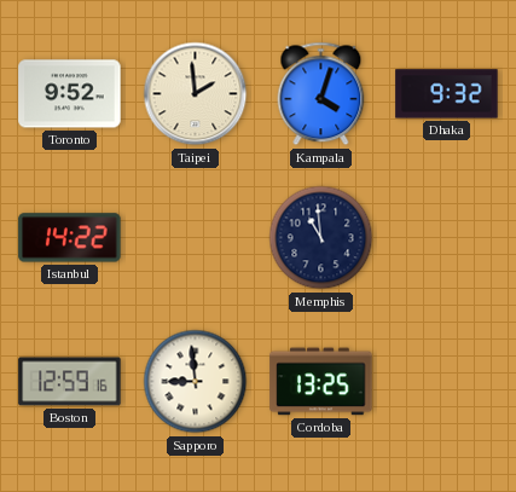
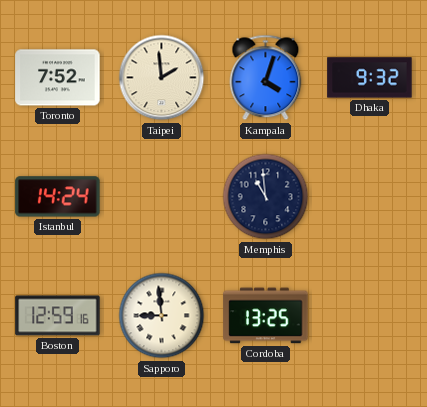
Toronto: 9:52 -> 7:52
Istanbul: 14:22 -> 14:24
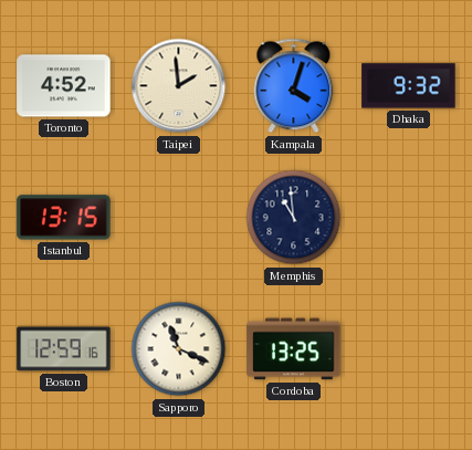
Toronto: 7:52 -> 4:52
Istanbul: 14:24 -> 13:15
Sapporo: 8:59 -> 11:19
